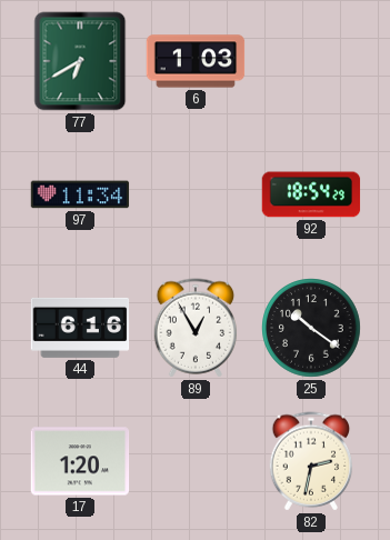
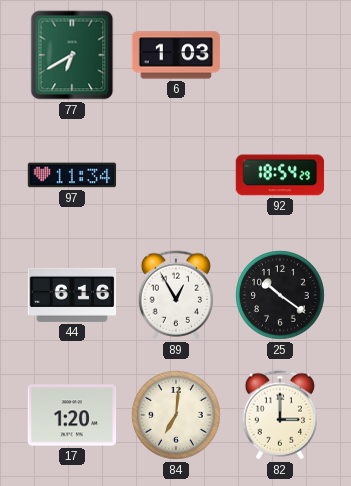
84: none -> 7:01
82: 2:32 -> 3:00
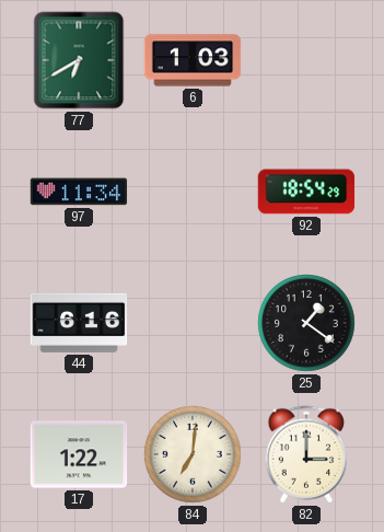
89: 12:55 -> none
25: 10:21 -> 1:21
17: 1:20 -> 1:22
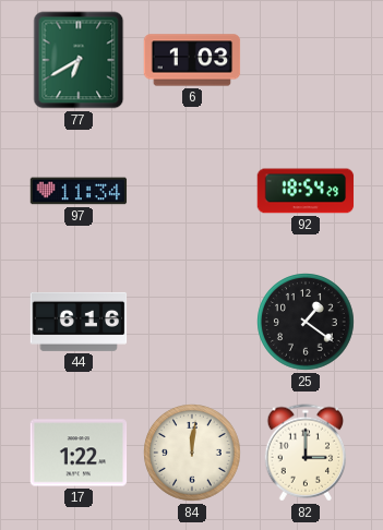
84: 7:01 -> 12:01
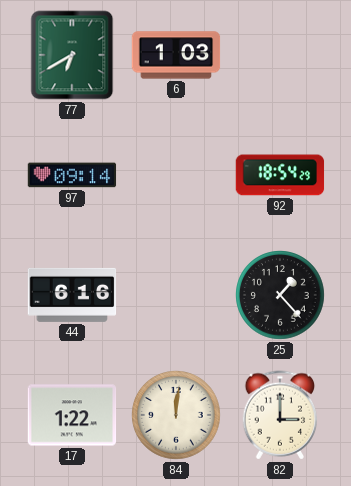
97: 11:34 -> 09:14
25: 1:21 -> 1:23
